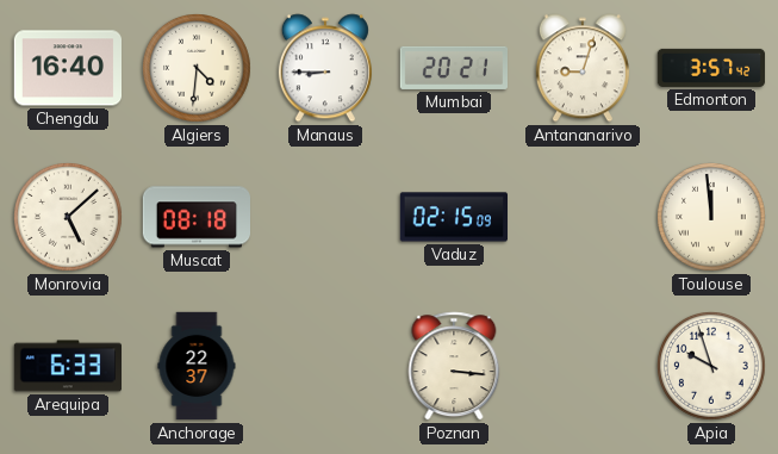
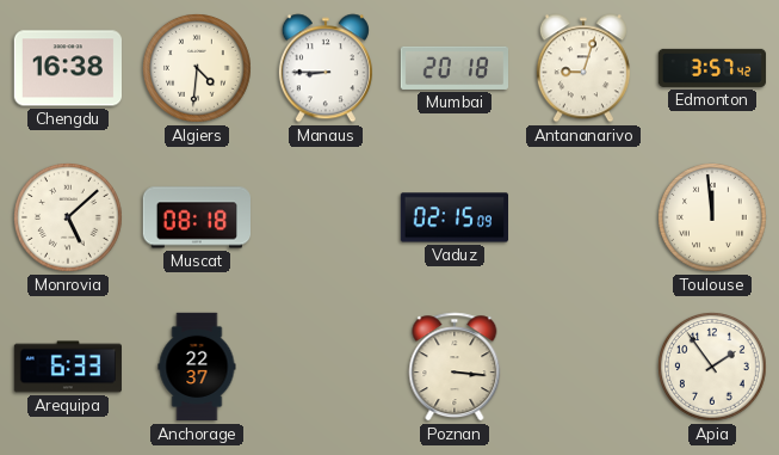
Chengdu: 16:40 -> 16:38
Mumbai: 20:21 -> 20:18
Apia: 9:57 -> 1:54
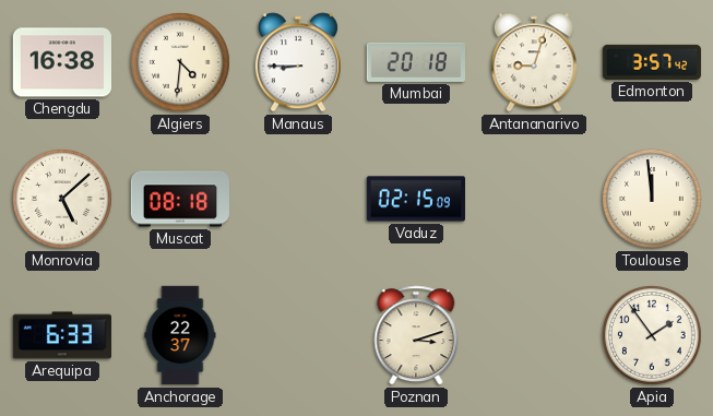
Poznan: 3:16 -> 3:12
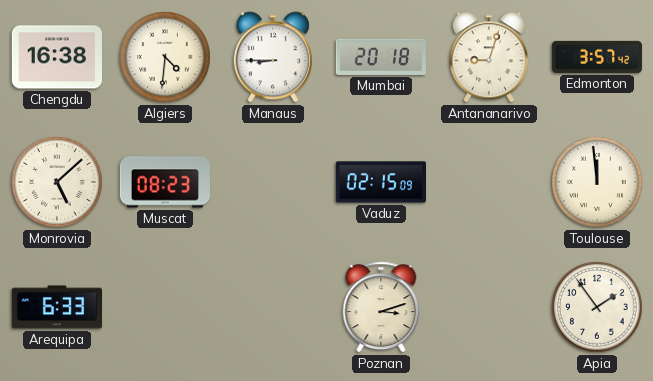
Muscat: 08:18 -> 08:23
Anchorage: 22:37 -> none
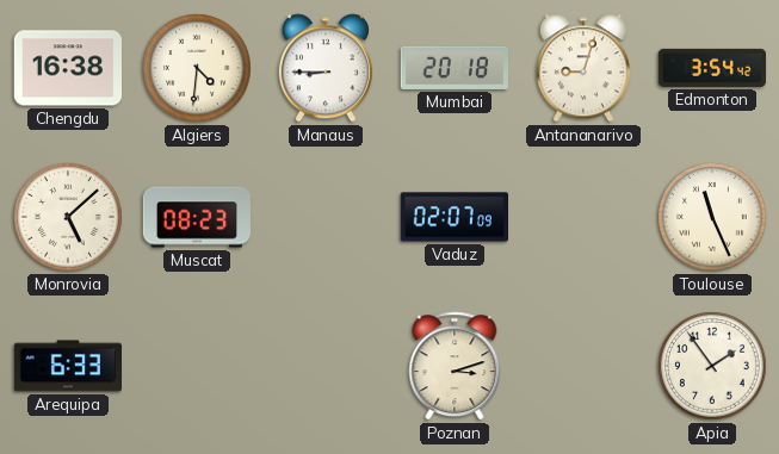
Edmonton: 3:57 -> 3:54
Vaduz: 02:15 -> 02:07
Toulouse: 11:59 -> 11:26
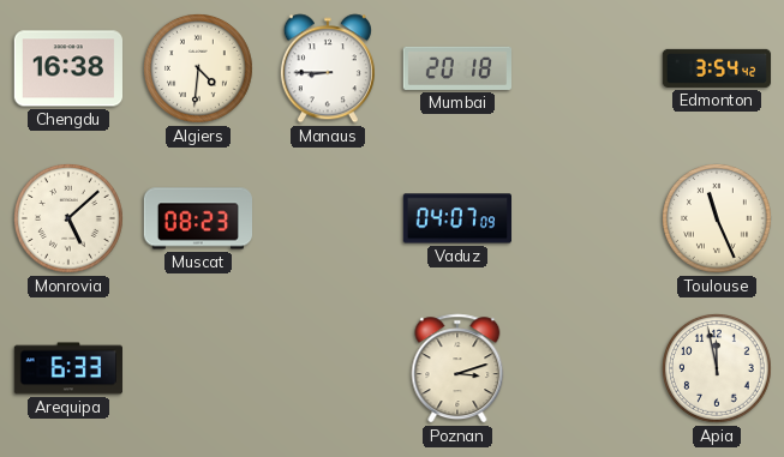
Antananarivo: 9:03 -> none
Vaduz: 02:07 -> 04:07
Apia: 1:54 -> 11:58
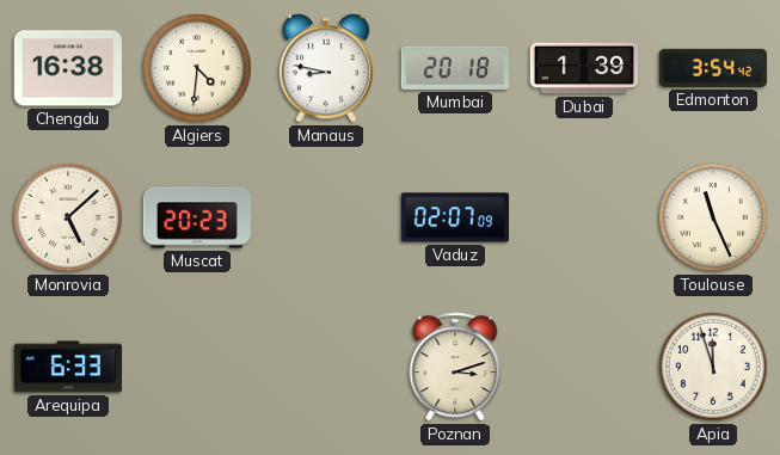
Manaus: 8:45 -> 8:47
Dubai: none -> 1:39
Muscat: 08:23 -> 20:23
Vaduz: 04:07 -> 02:07
Apia: 11:58 -> 11:57
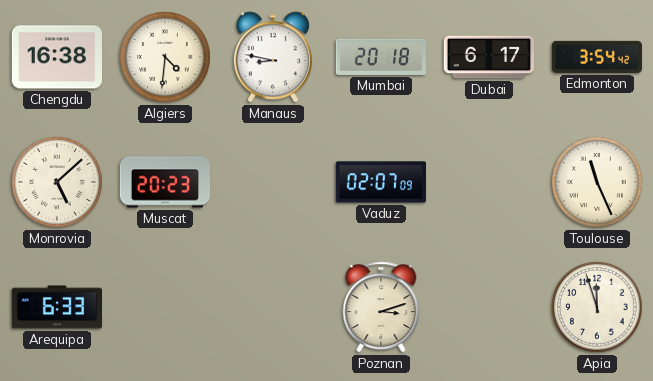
Dubai: 1:39 -> 6:17
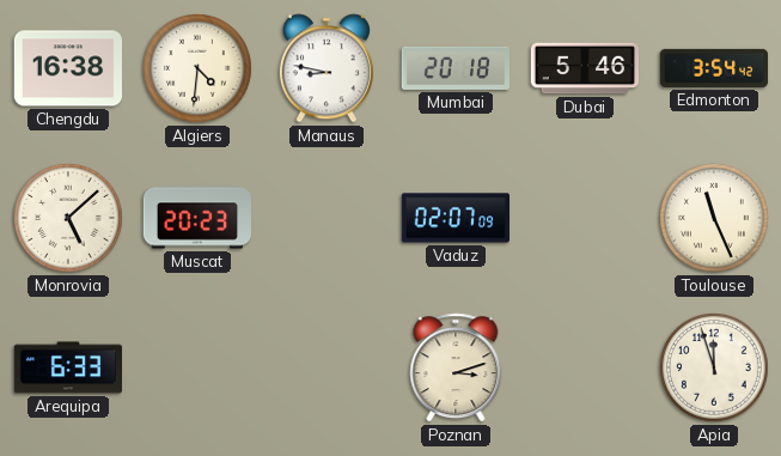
Dubai: 6:17 -> 5:46
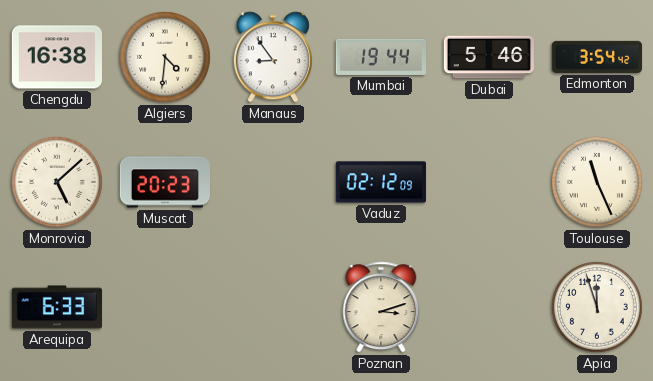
Manaus: 8:47 -> 8:54
Mumbai: 20:18 -> 19:44
Vaduz: 02:07 -> 02:12
